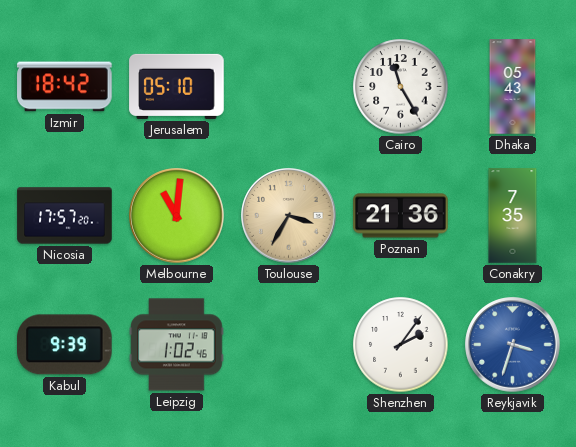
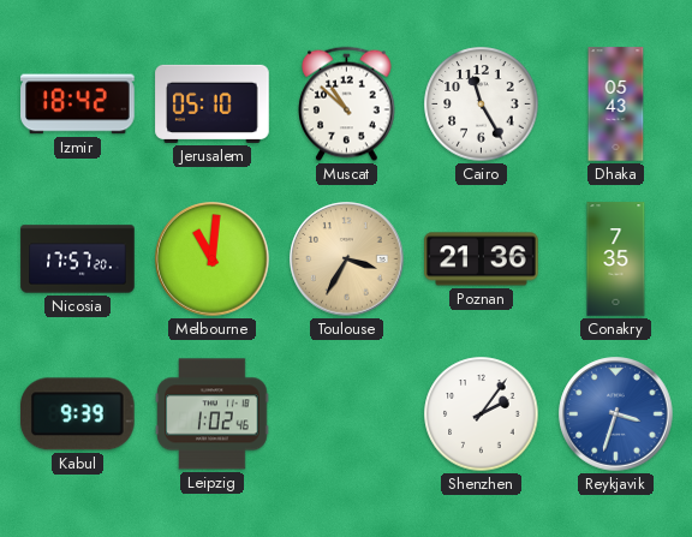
Muscat: none -> 10:52
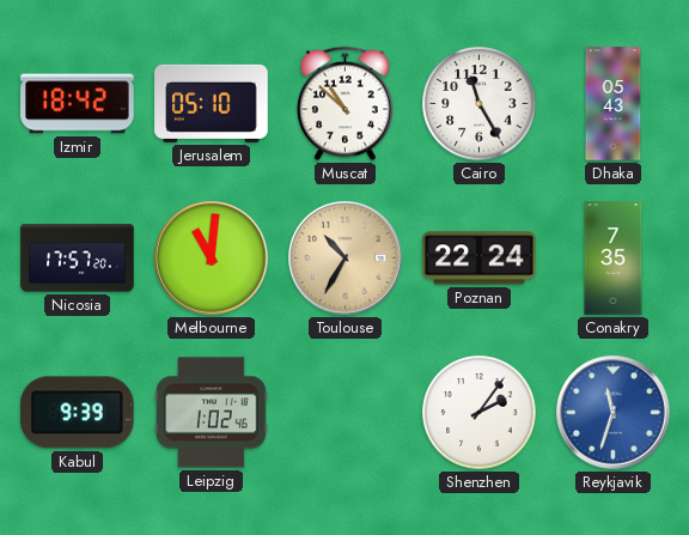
Toulouse: 3:35 -> 10:35
Poznan: 21:36 -> 22:24
Reykjavik: 3:33 -> 11:33
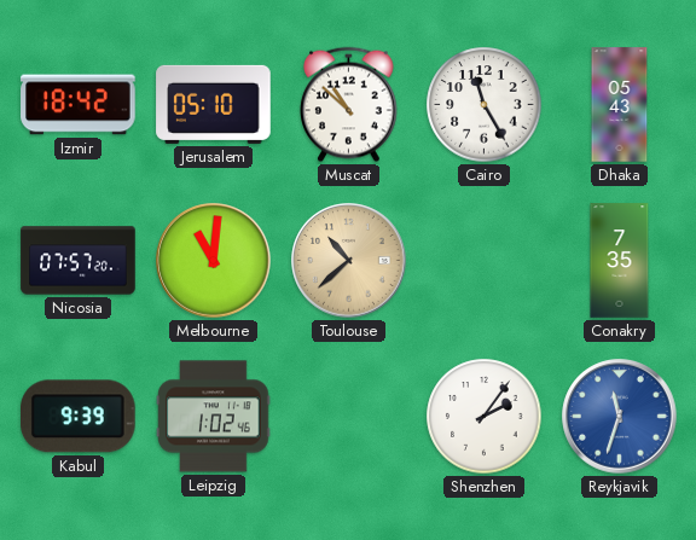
Nicosia: 17:57 -> 07:57
Toulouse: 10:35 -> 10:38
Poznan: 22:24 -> none
